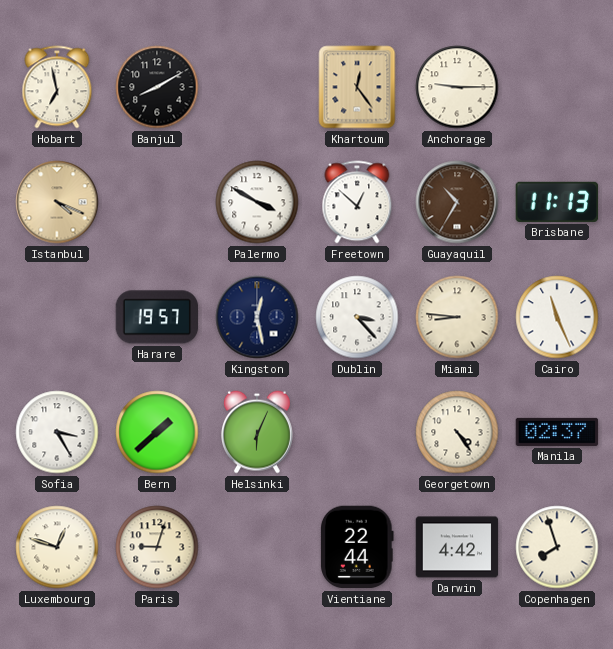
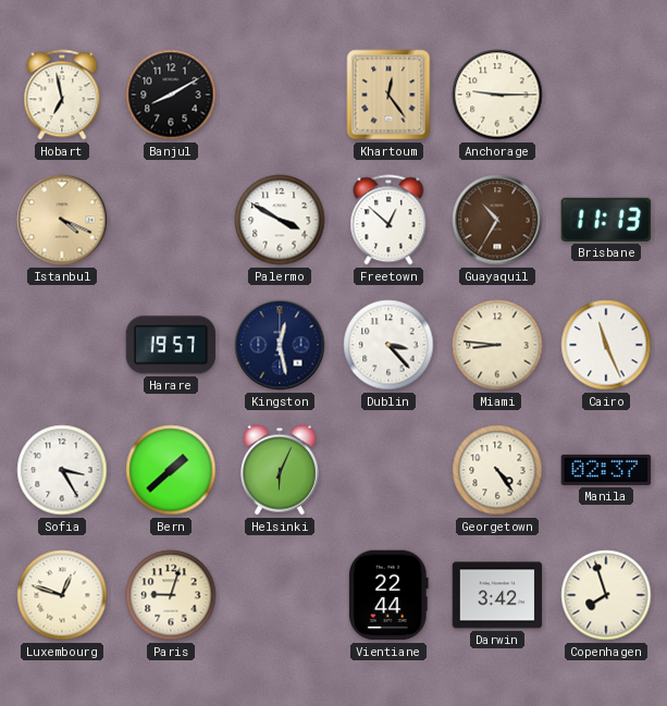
Darwin: 4:42 -> 3:42
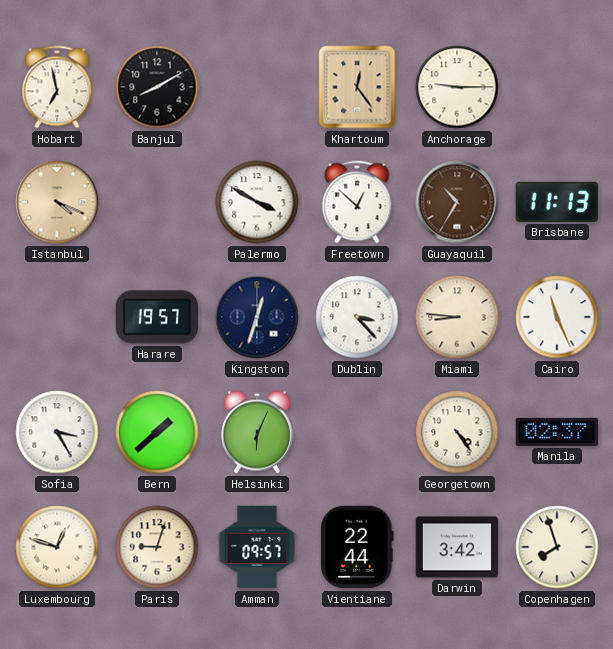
Kingston: 12:28 -> 12:33
Amman: none -> 09:57
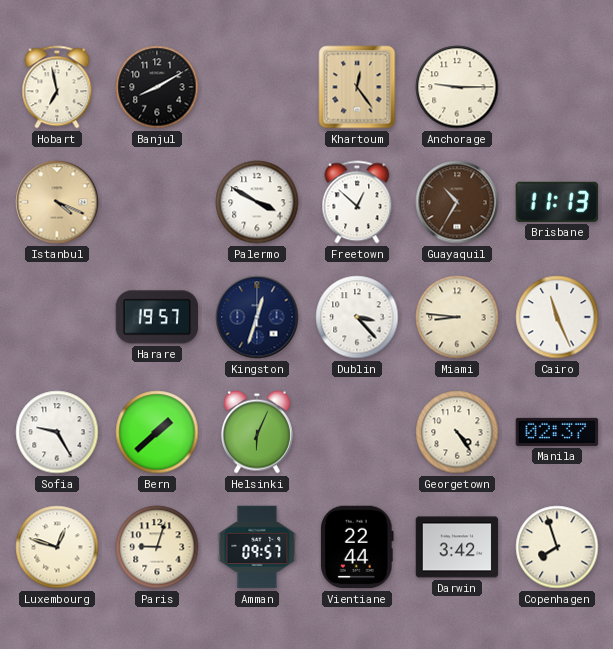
Sofia: 3:25 -> 9:25
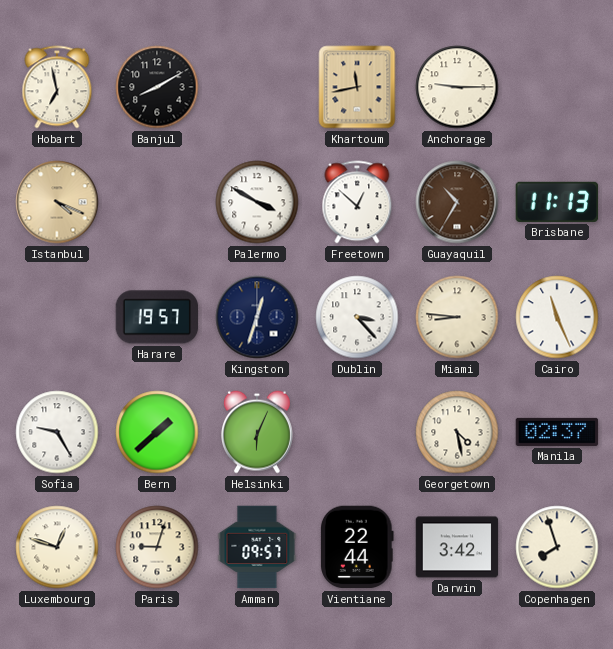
Khartoum: 12:24 -> 11:43
Georgetown: 4:24 -> 4:28
